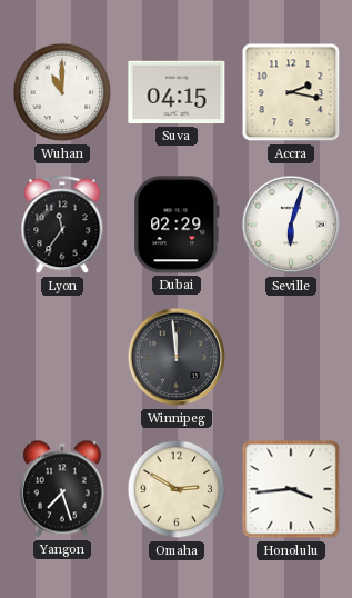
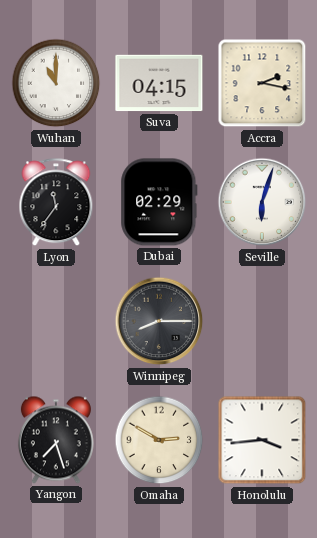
Winnipeg: 11:59 -> 8:15
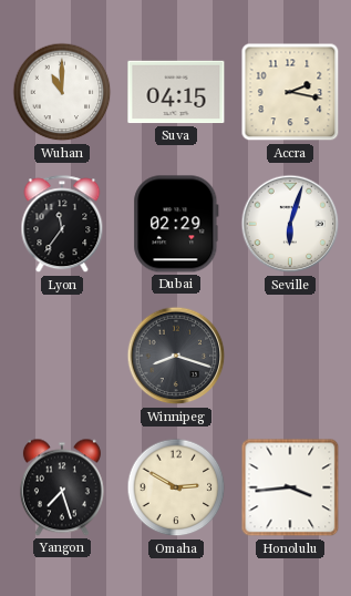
Winnipeg: 8:15 -> 8:18
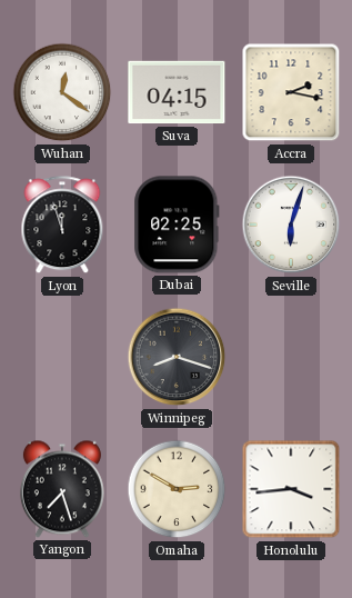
Wuhan: 11:00 -> 12:21
Lyon: 11:36 -> 11:57
Dubai: 02:29 -> 02:25
